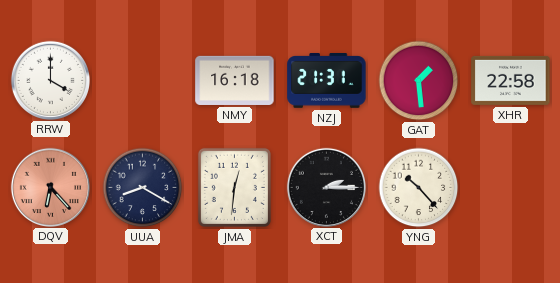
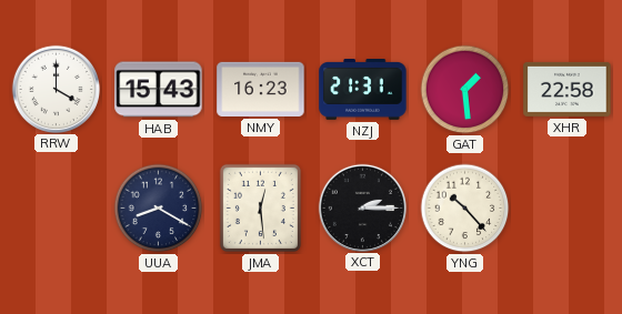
HAB: none -> 15:43
NMY: 16:18 -> 16:23
DQV: 6:23 -> none
JMA: 12:31 -> 12:29
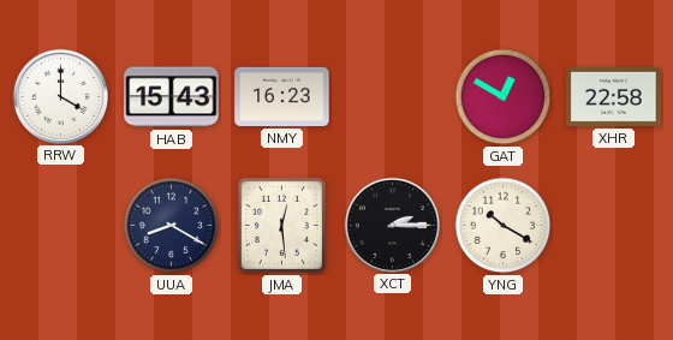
NZJ: 21:31 -> none
GAT: 1:29 -> 12:50
YNG: 10:23 -> 10:20
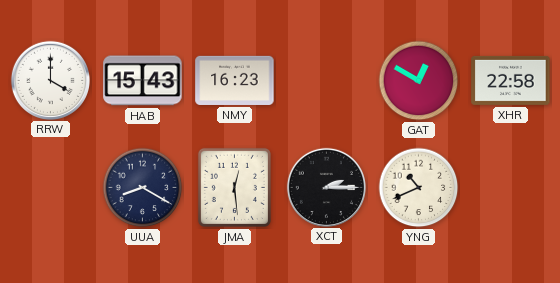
YNG: 10:20 -> 10:41
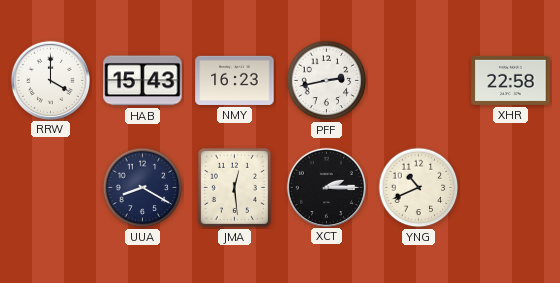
PFF: none -> 2:43
GAT: 12:50 -> none
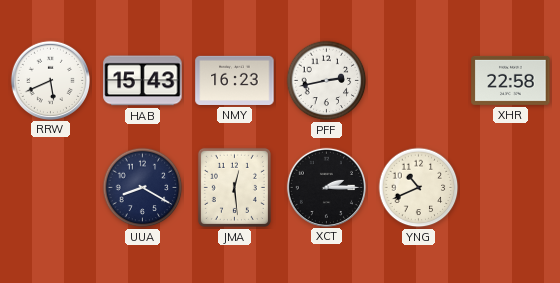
RRW: 4:00 -> 5:41
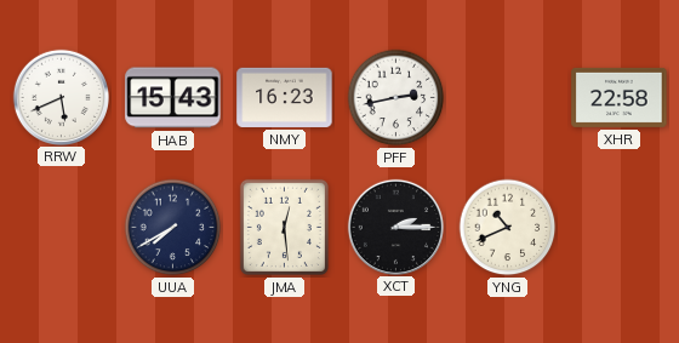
UUA: 8:20 -> 7:40
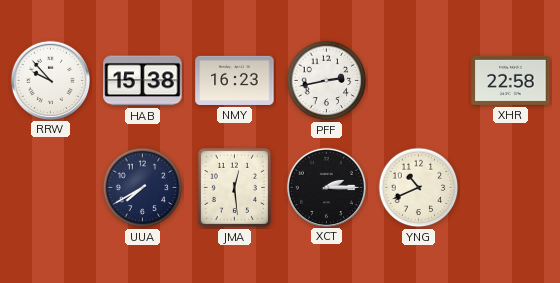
RRW: 5:41 -> 9:53
HAB: 15:43 -> 15:38
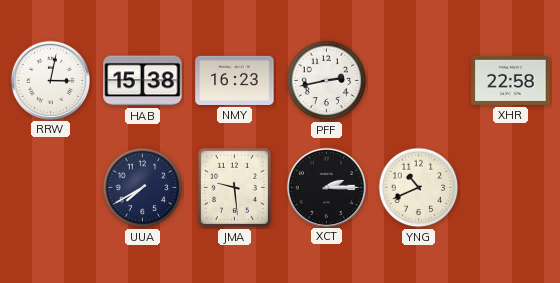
RRW: 9:53 -> 3:02
JMA: 12:29 -> 9:29
